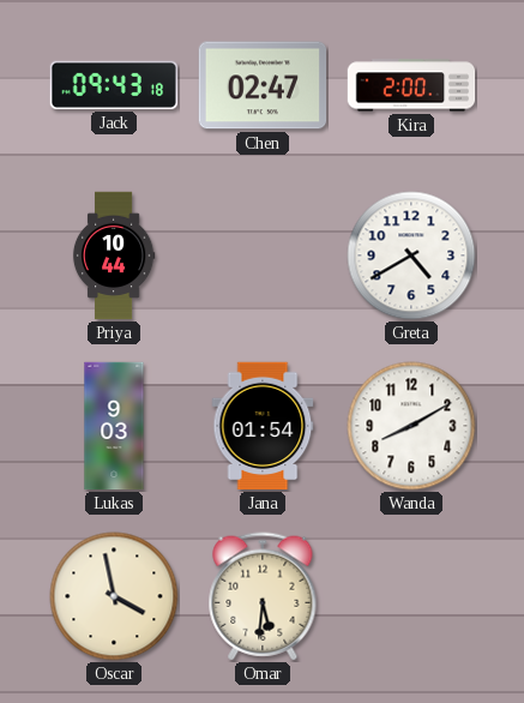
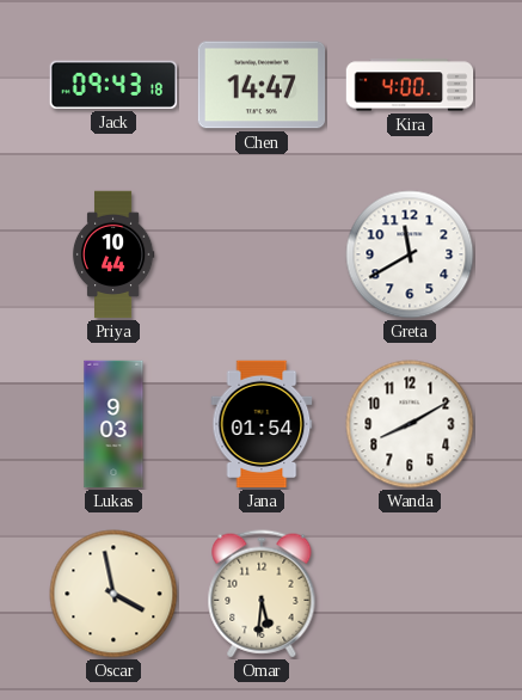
Chen: 02:47 -> 14:47
Kira: 2:00 -> 4:00
Greta: 4:40 -> 11:40
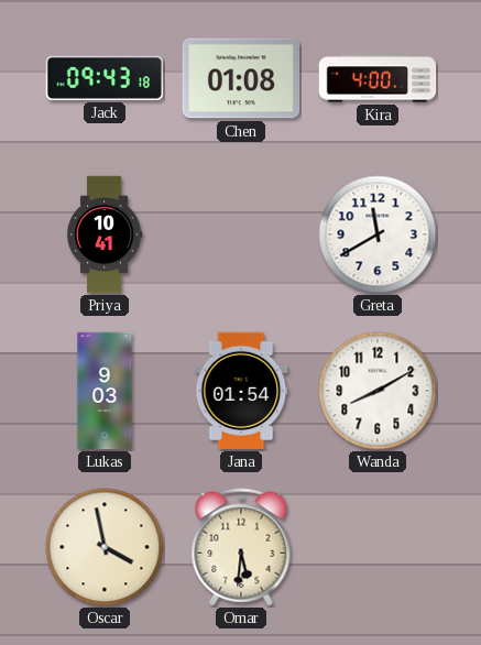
Chen: 14:47 -> 01:08
Priya: 10:44 -> 10:41
